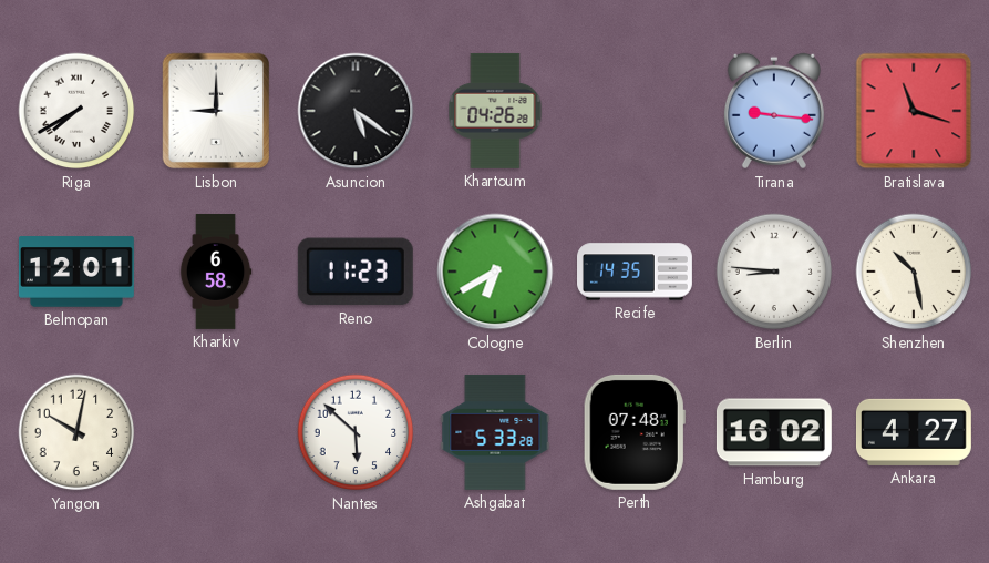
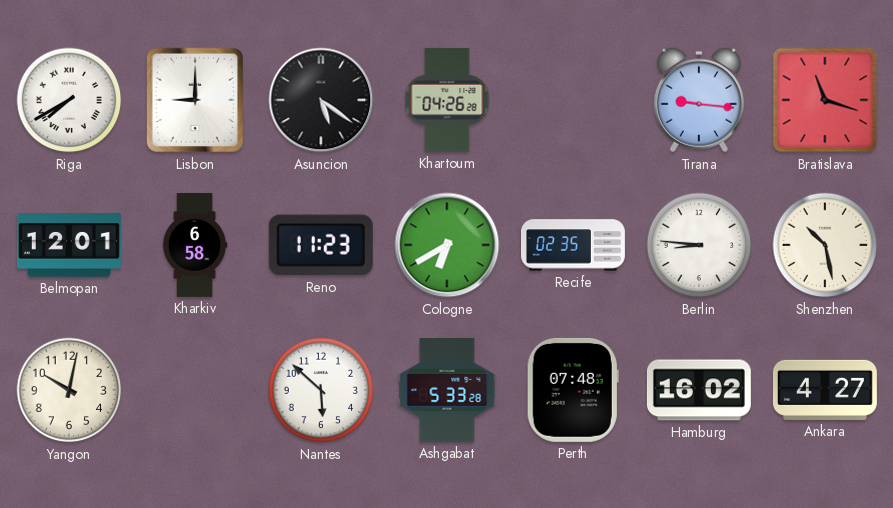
Recife: 14:35 -> 02:35
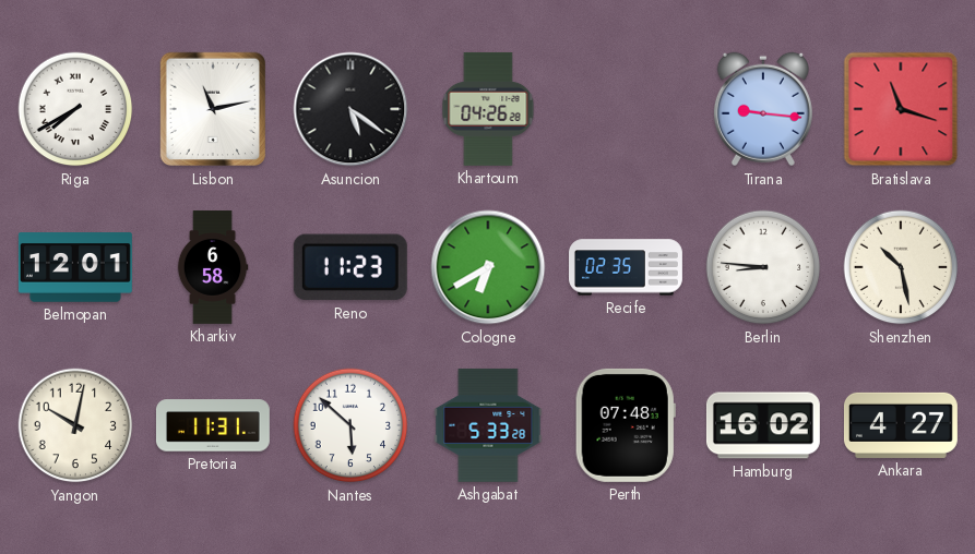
Lisbon: 9:00 -> 11:13
Pretoria: none -> 11:31
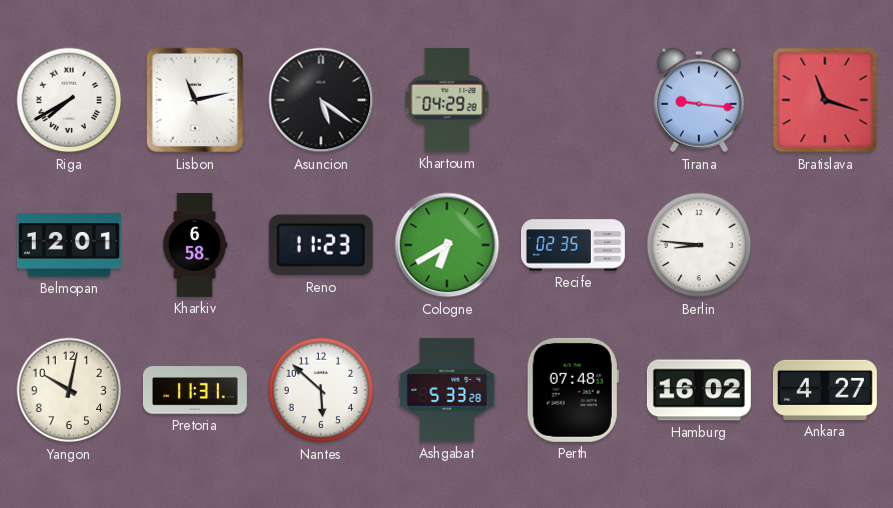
Khartoum: 04:26 -> 04:29
Shenzhen: 10:28 -> none
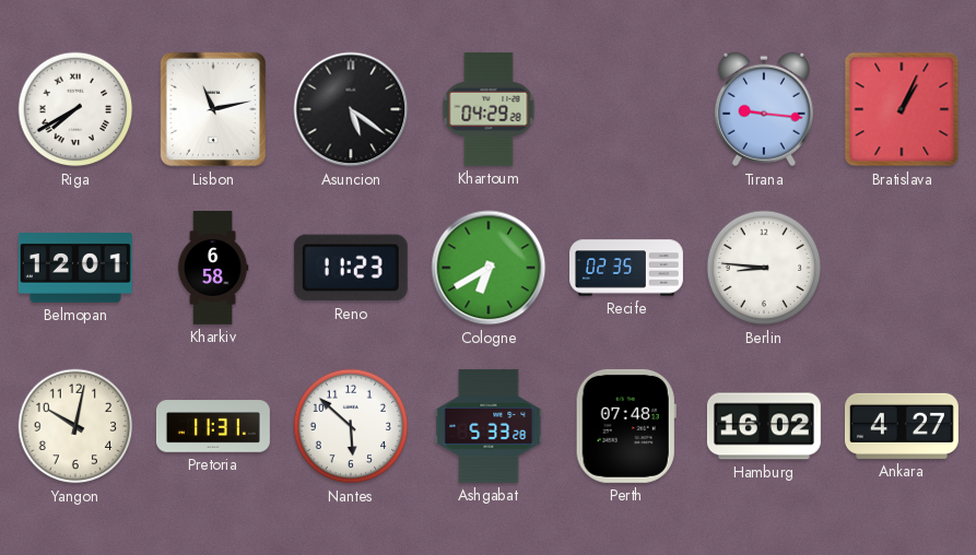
Bratislava: 11:18 -> 1:04
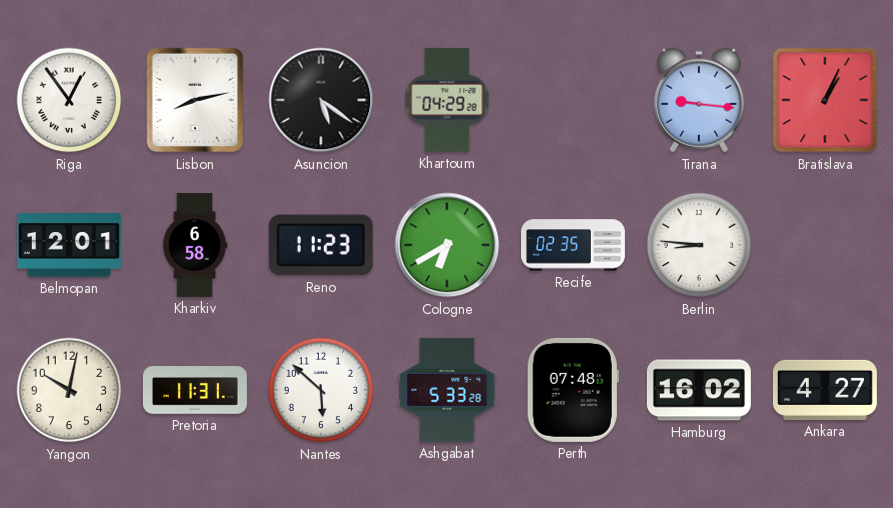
Riga: 7:40 -> 12:54
Lisbon: 11:13 -> 8:13
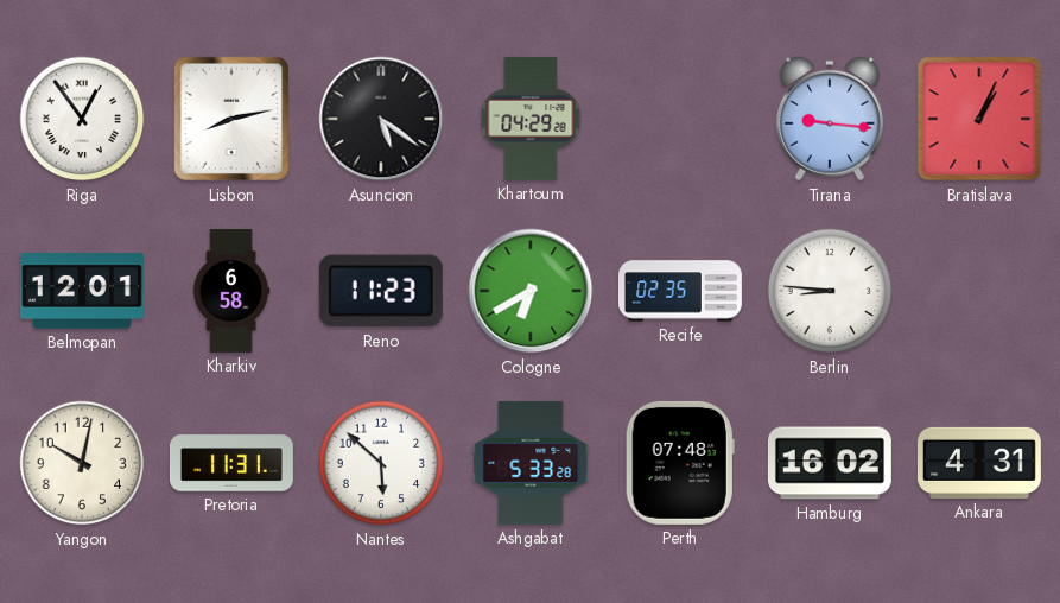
Ankara: 4:27 -> 4:31
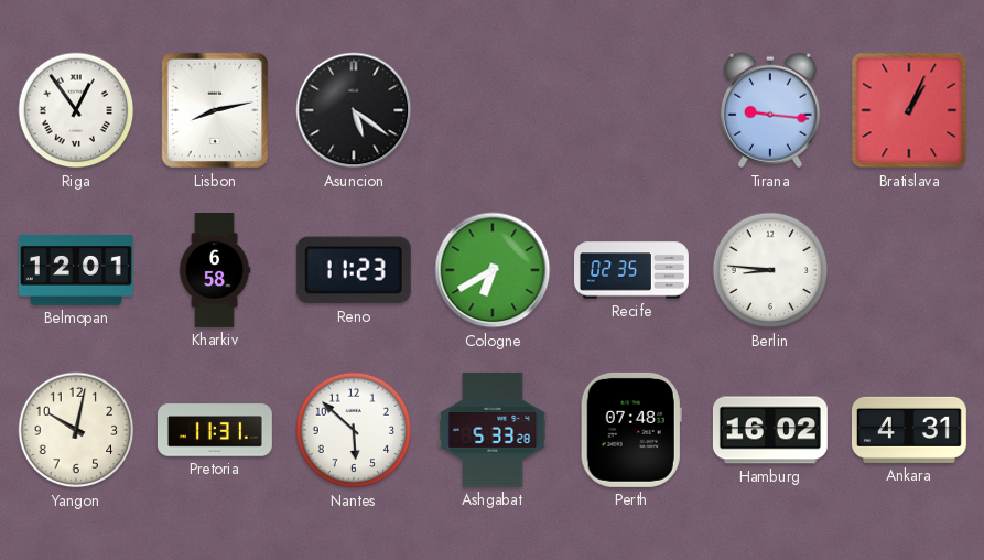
Khartoum: 04:29 -> none
